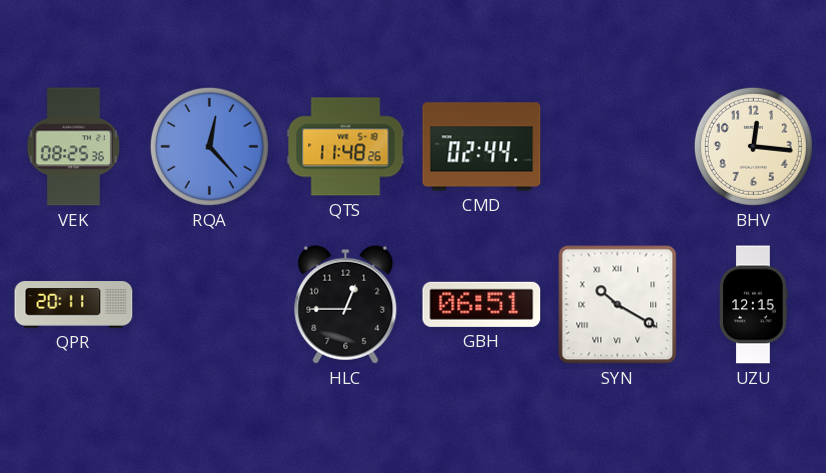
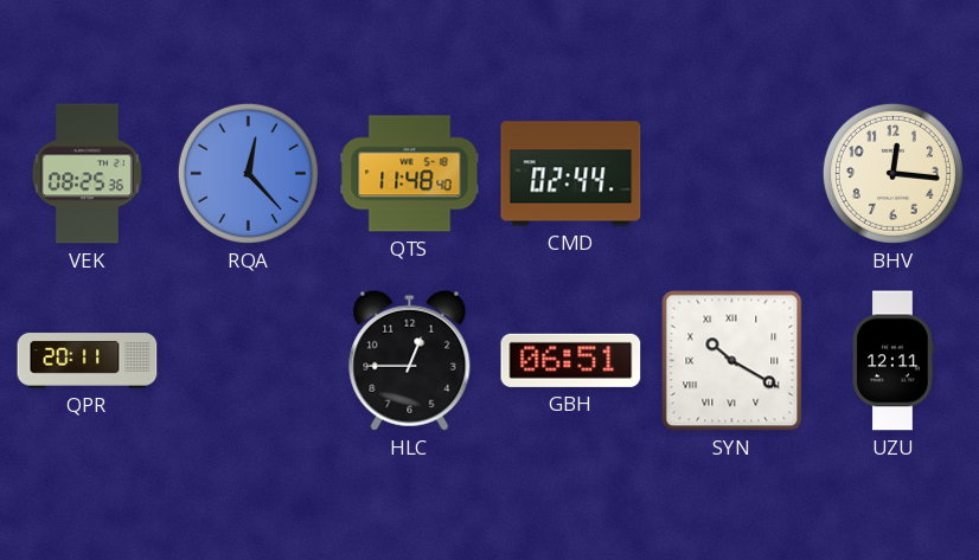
QTS: 11:48:26 -> 11:48:40
UZU: 12:15 -> 12:11
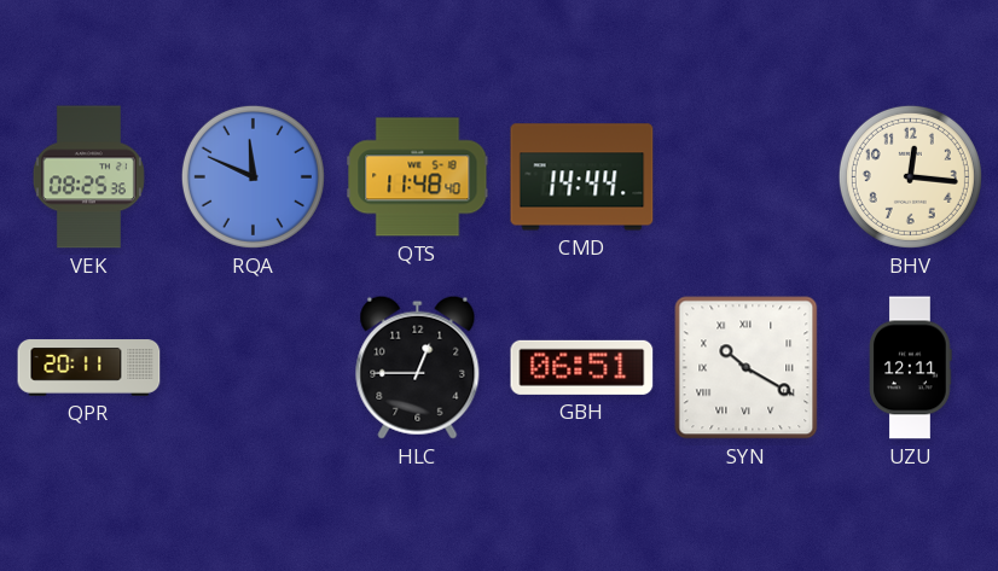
RQA: 12:23 -> 11:49
CMD: 02:44 -> 14:44
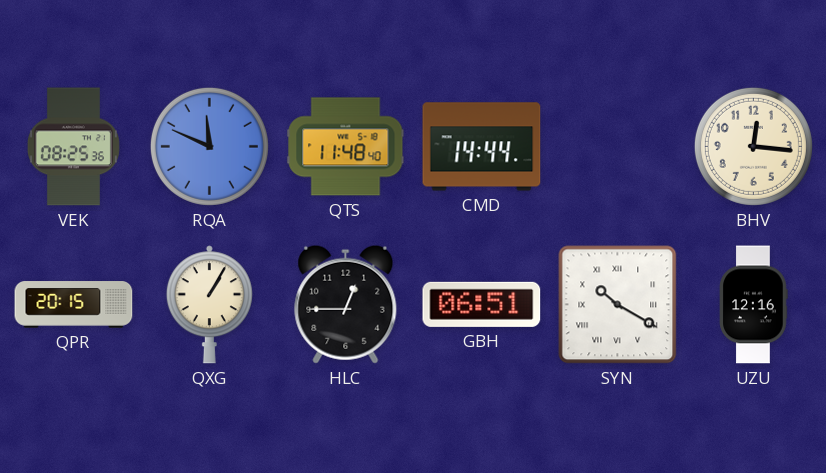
QPR: 20:11 -> 20:15
QXG: none -> 1:05
UZU: 12:11 -> 12:16
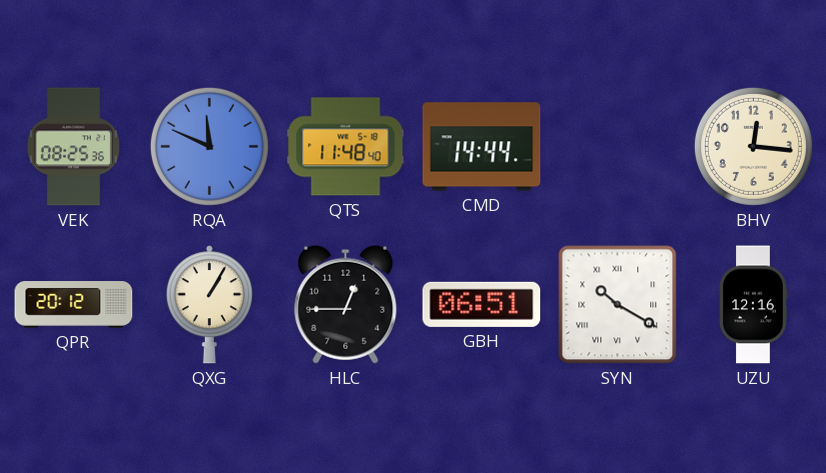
QPR: 20:15 -> 20:12
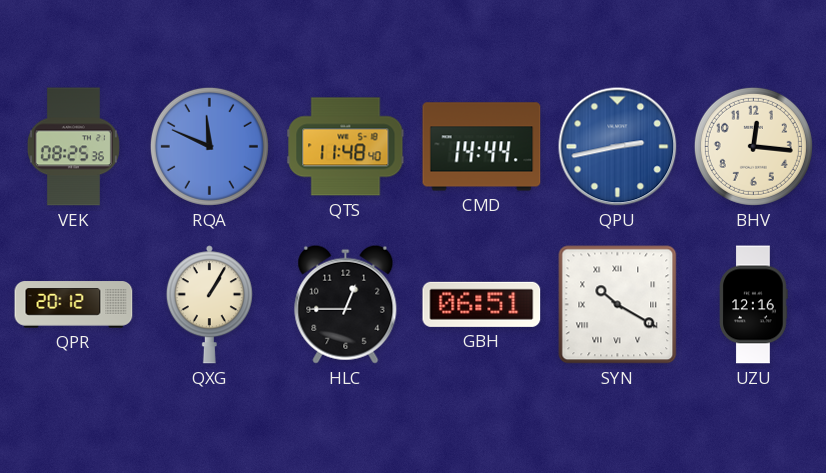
QPU: none -> 2:43
